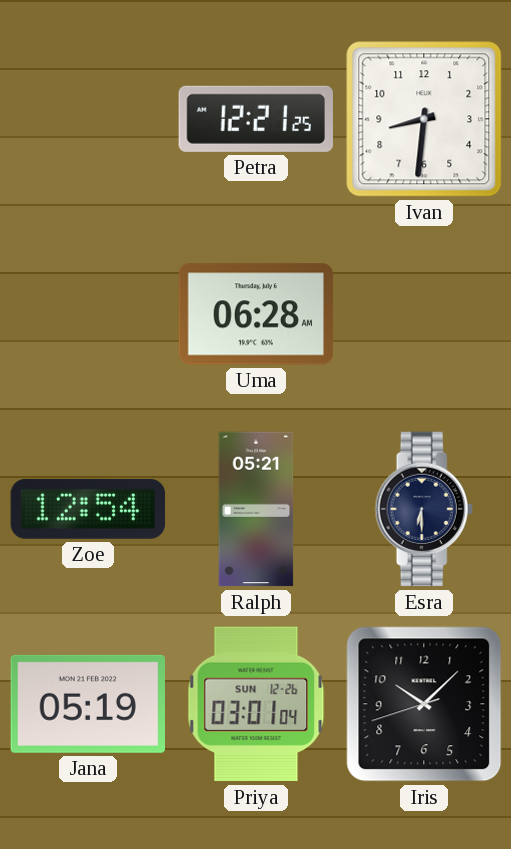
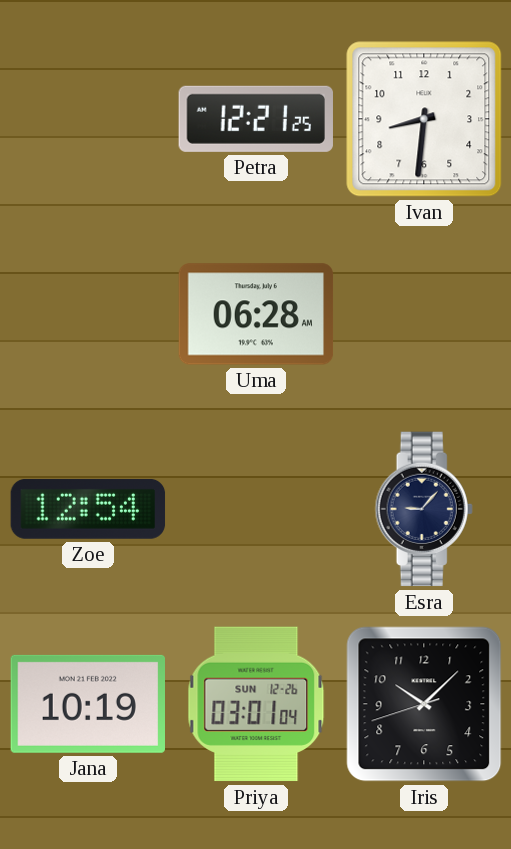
Ralph: 05:21 -> none
Esra: 6:30 -> 9:07
Jana: 05:19 -> 10:19
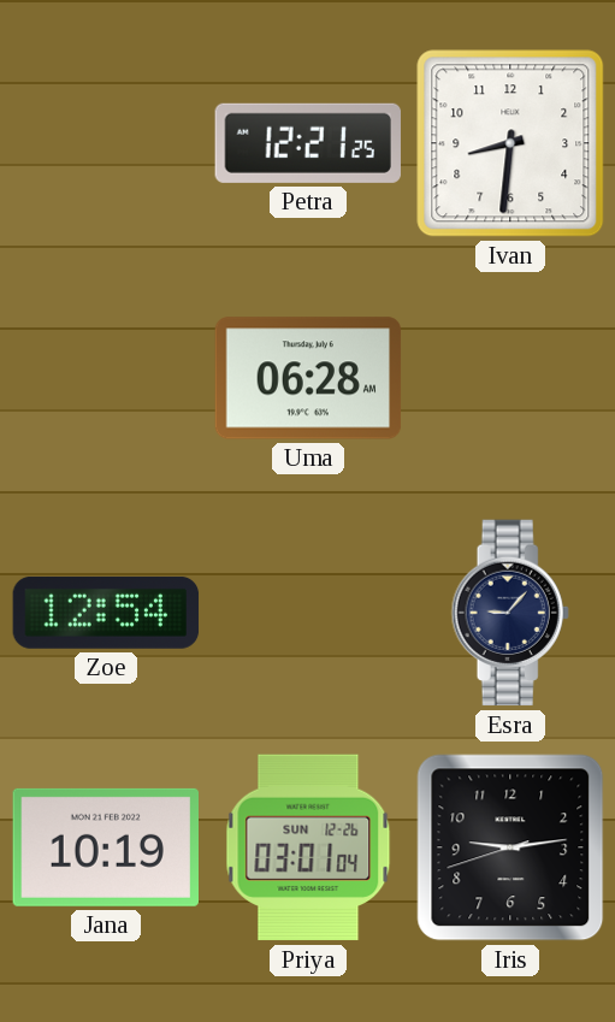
Iris: 10:07 -> 9:13
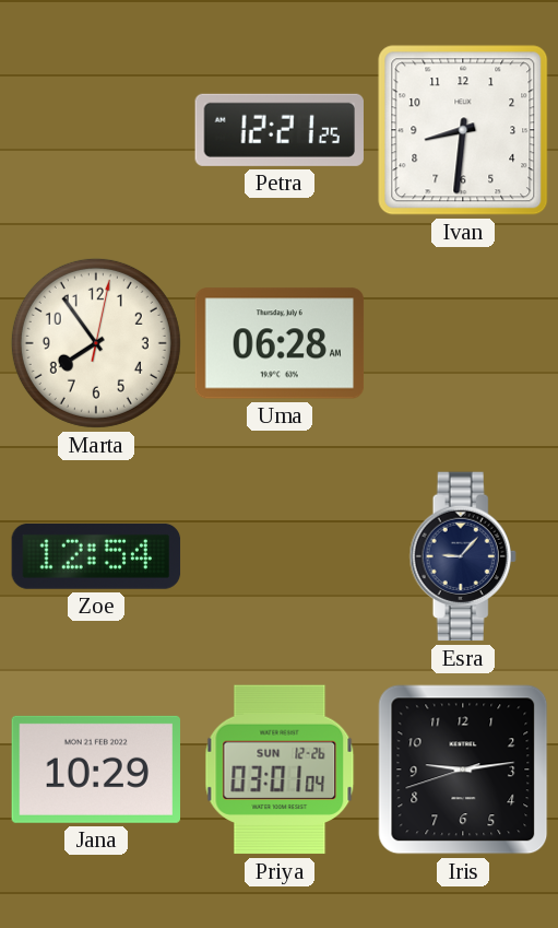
Marta: none -> 7:54
Jana: 10:19 -> 10:29
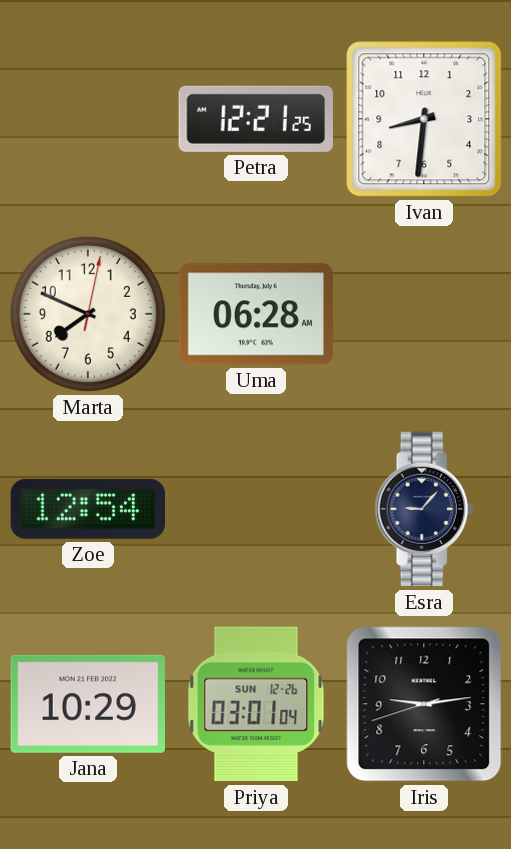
Marta: 7:54 -> 7:49
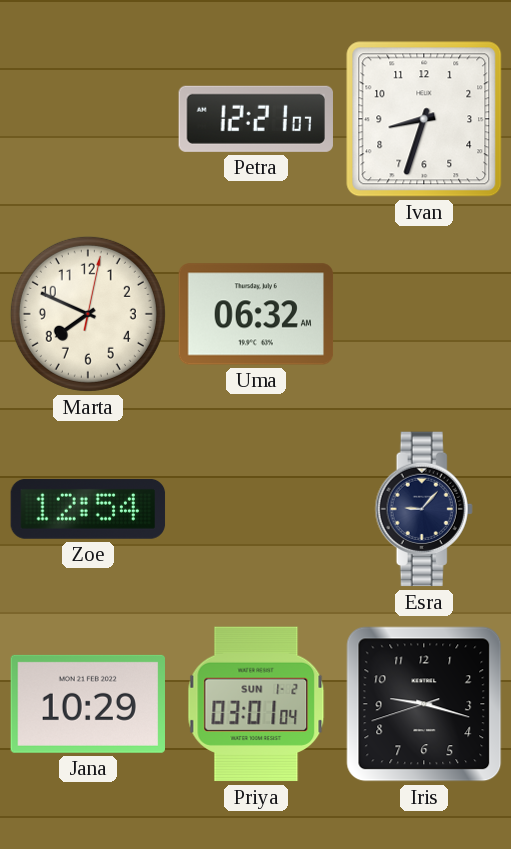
Petra: 12:21:25 -> 12:21:07
Ivan: 8:31 -> 8:33
Uma: 06:28 -> 06:32
Priya date: SUN 12-26 -> SUN 1-2
Iris: 9:13 -> 9:17
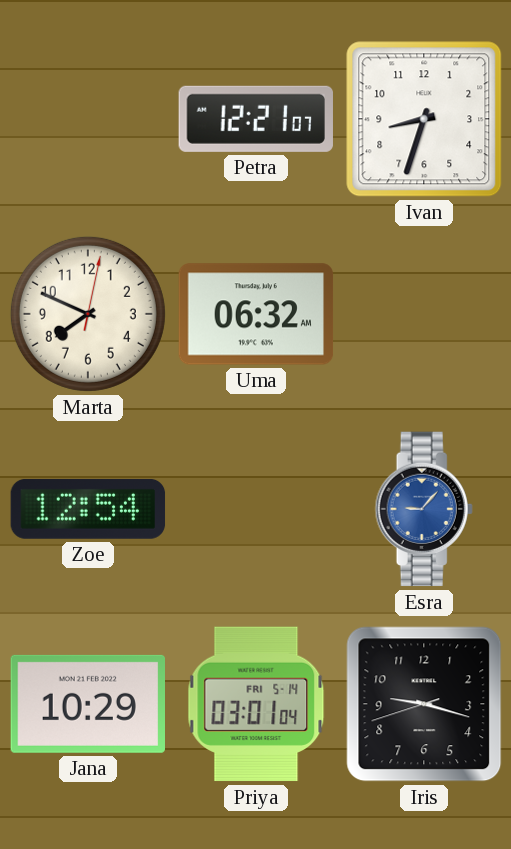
Esra dial: navy -> blue
Priya date: SUN 1-2 -> FRI 5-14
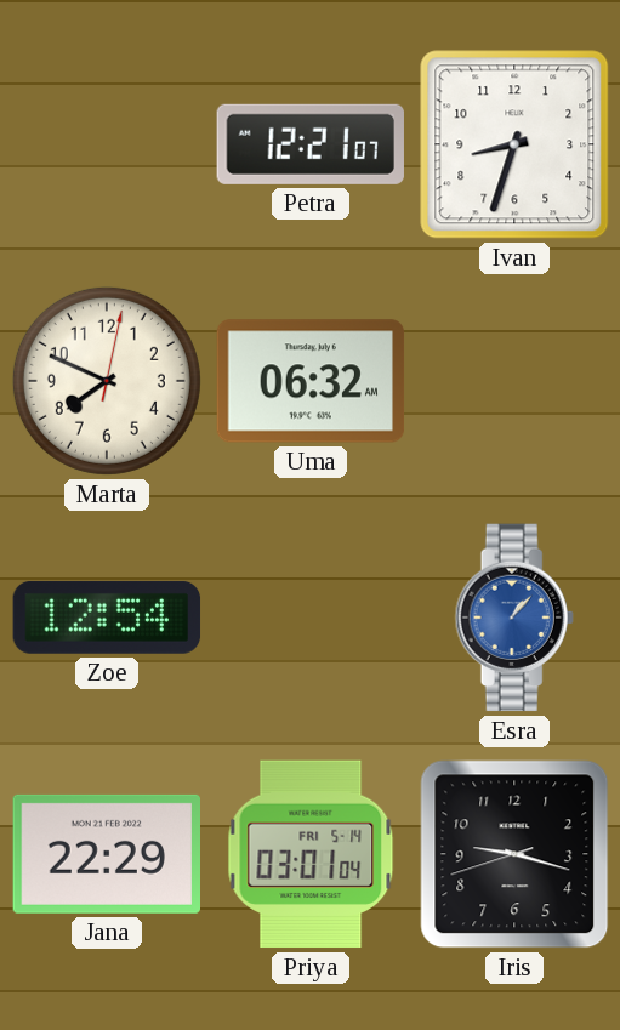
Esra: 9:07 -> 1:07
Jana: 10:29 -> 22:29
